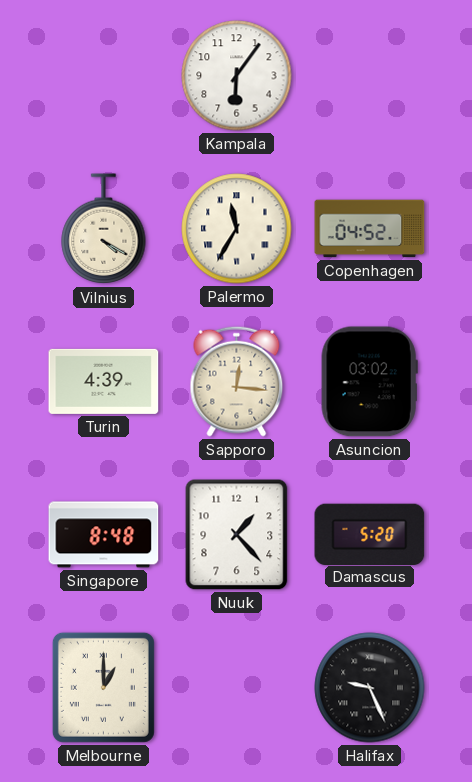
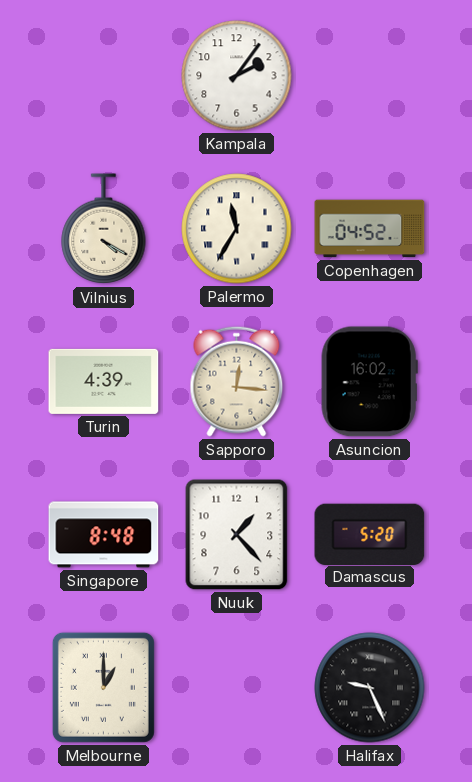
Kampala: 6:06 -> 2:06
Asuncion: 03:02 -> 16:02
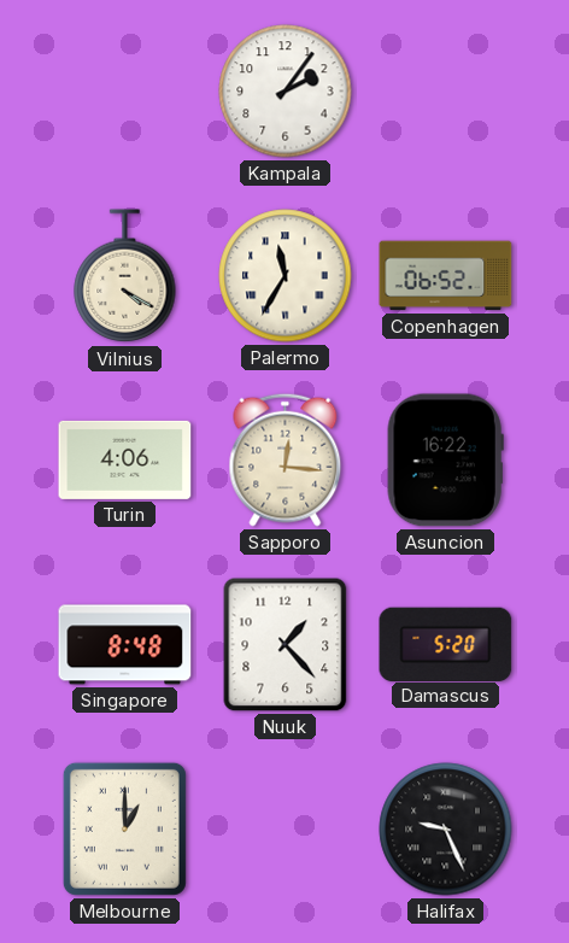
Copenhagen: 04:52 -> 06:52
Turin: 4:39 -> 4:06
Asuncion: 16:02 -> 16:22
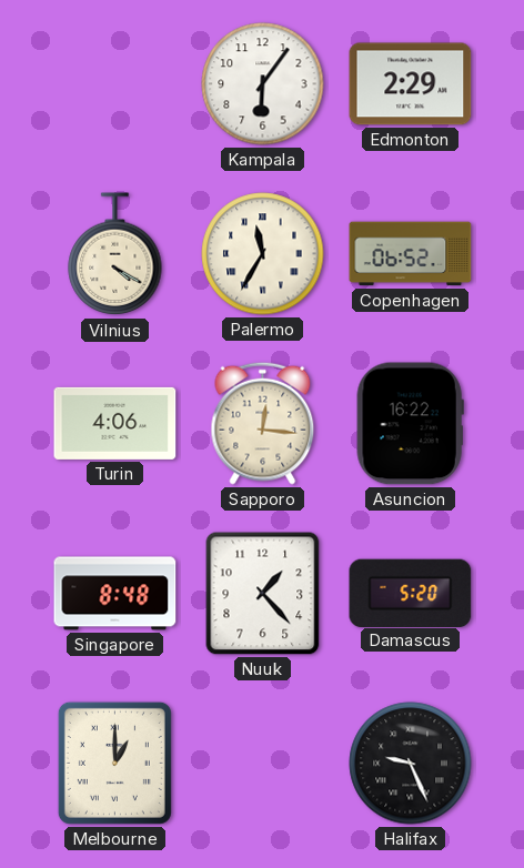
Kampala: 2:06 -> 6:06
Edmonton: none -> 2:29
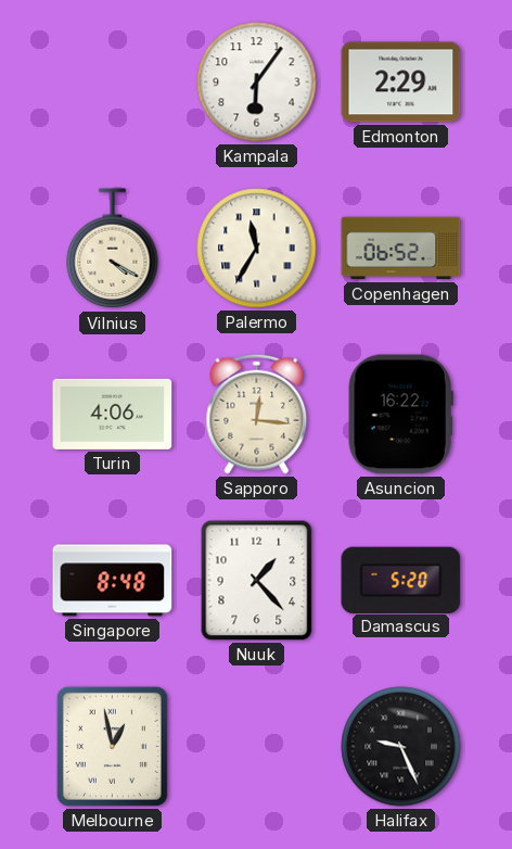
Melbourne: 1:00 -> 12:58
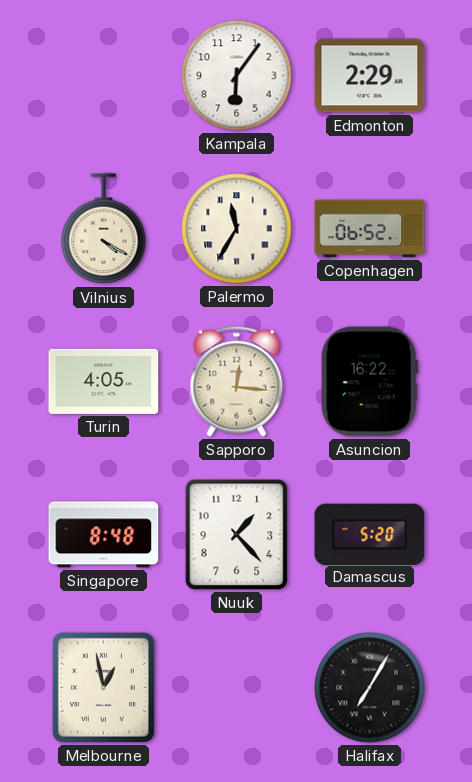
Turin: 4:06 -> 4:05
Halifax: 9:26 -> 7:05
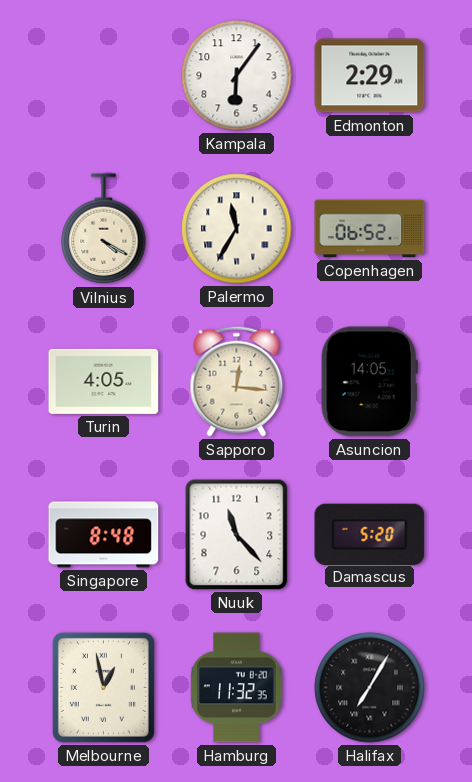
Asuncion: 16:22 -> 14:05
Nuuk: 1:23 -> 11:23
Hamburg: none -> 11:32
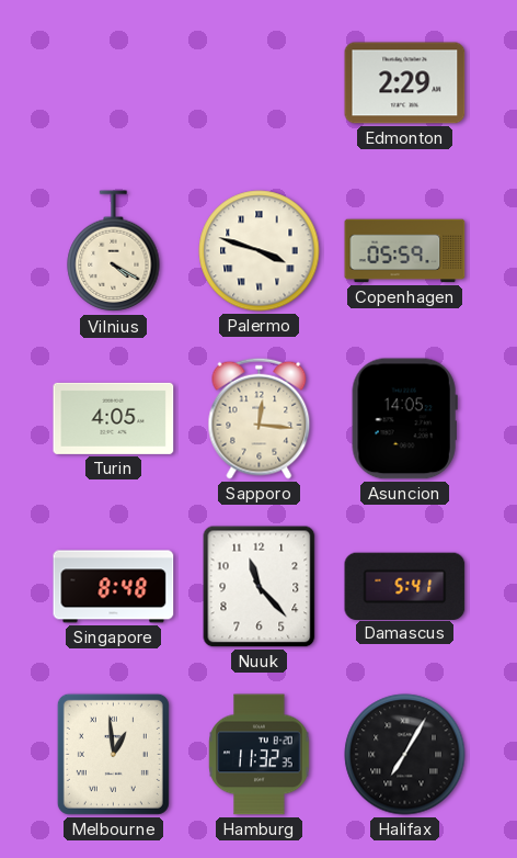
Kampala: 6:06 -> none
Palermo: 11:35 -> 3:48
Copenhagen: 06:52 -> 05:59
Damascus: 5:20 -> 5:41
Melbourne: 12:58 -> 12:59
